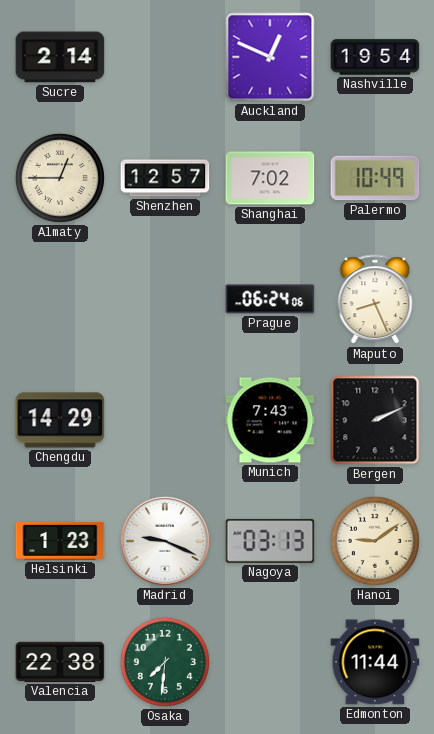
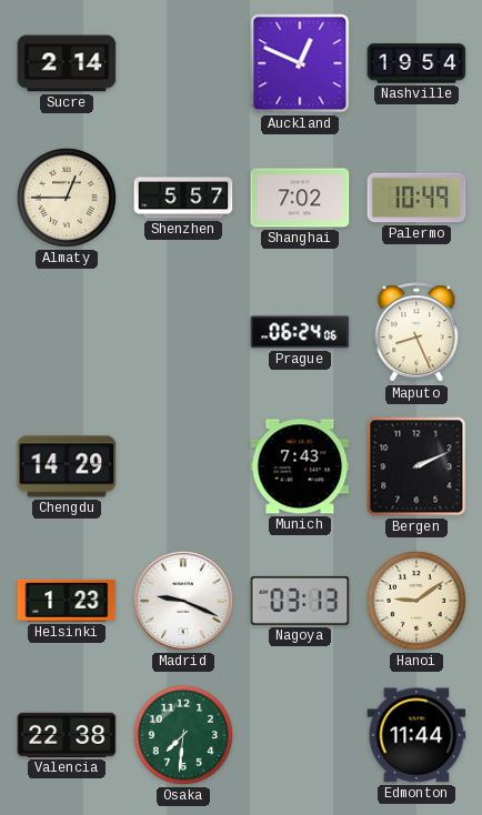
Shenzhen: 12:57 -> 5:57
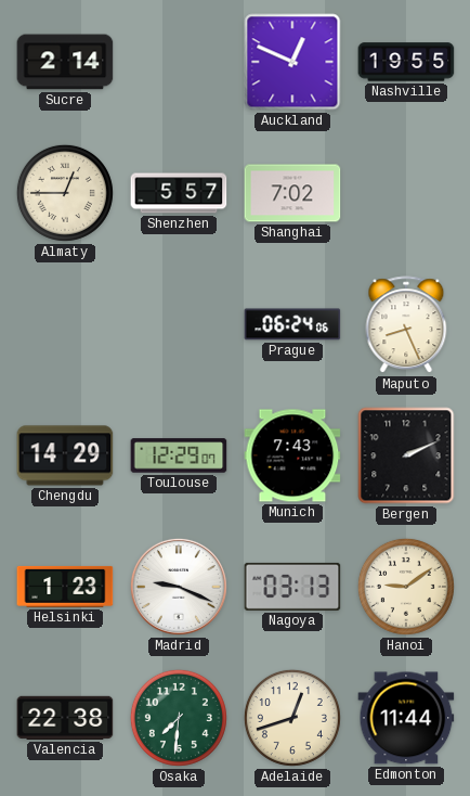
Nashville: 19:54 -> 19:55
Palermo: 10:49 -> none
Toulouse: none -> 12:29
Adelaide: none -> 12:42
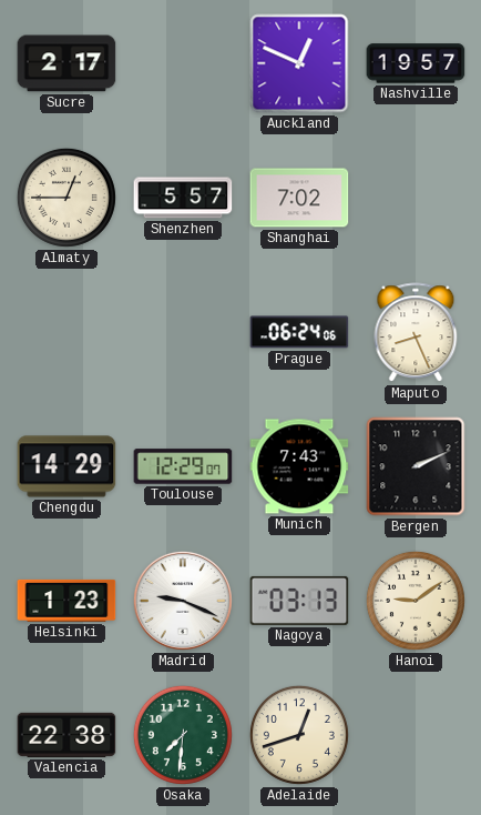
Sucre: 2:14 -> 2:17
Nashville: 19:55 -> 19:57
Edmonton: 11:44 -> none
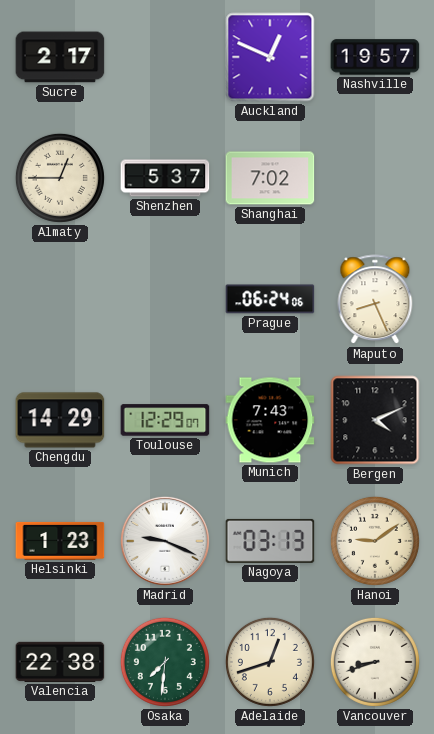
Shenzhen: 5:57 -> 5:37
Bergen: 2:11 -> 4:11
Vancouver: none -> 8:42
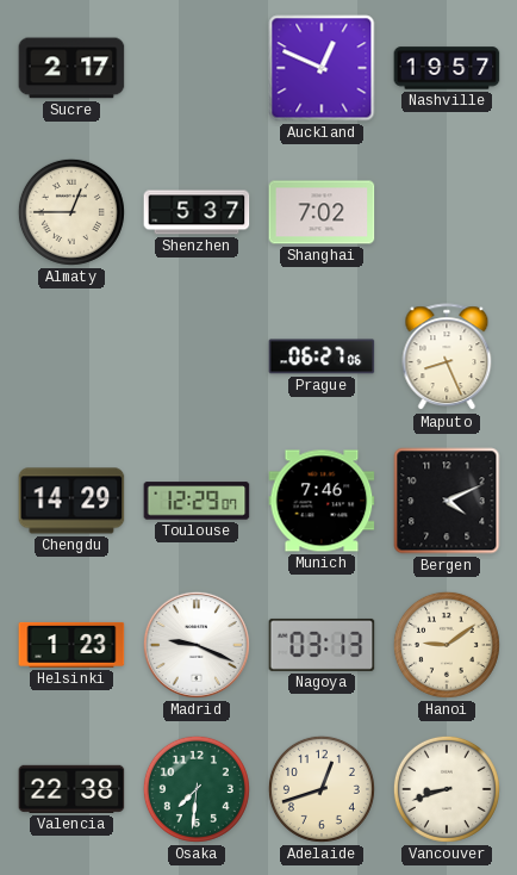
Prague: 06:24 -> 06:27
Munich: 7:43 -> 7:46
